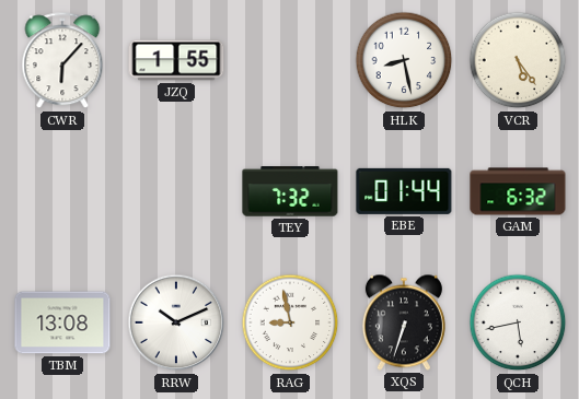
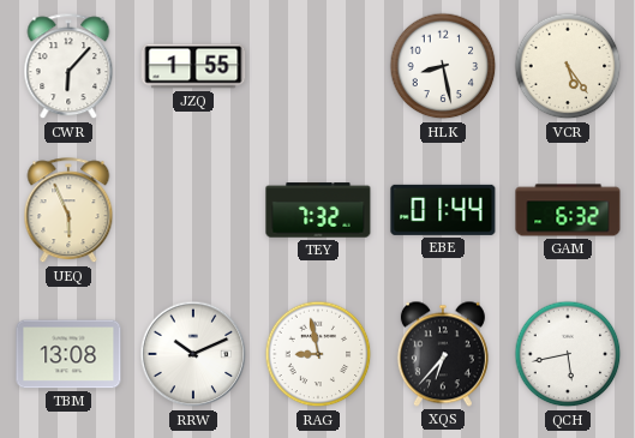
UEQ: none -> 5:56
XQS: 6:33 -> 6:37
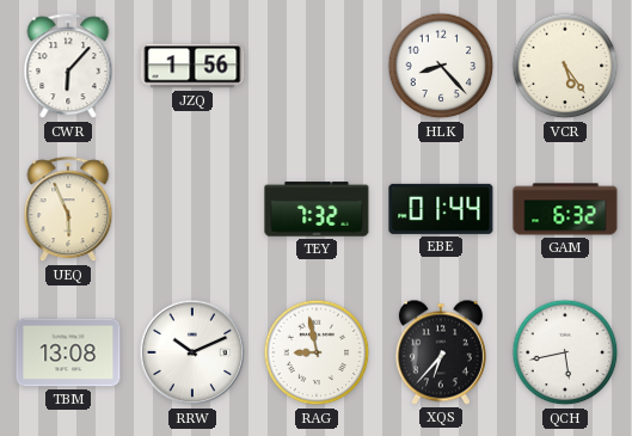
JZQ: 1:55 -> 1:56
HLK: 8:28 -> 8:23
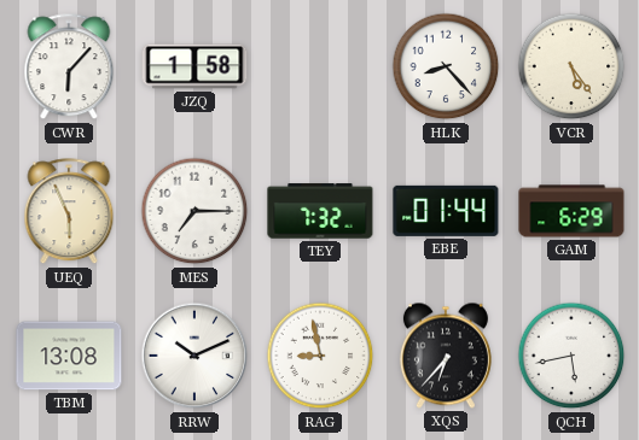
JZQ: 1:56 -> 1:58
MES: none -> 7:15
GAM: 6:32 -> 6:29
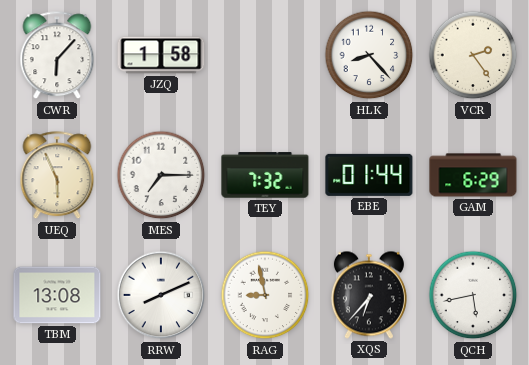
VCR: 5:24 -> 2:24
RRW: 10:11 -> 8:11
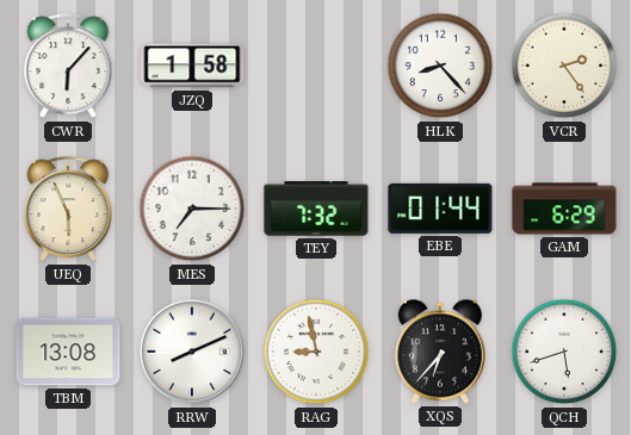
QCH: 5:43 -> 5:42
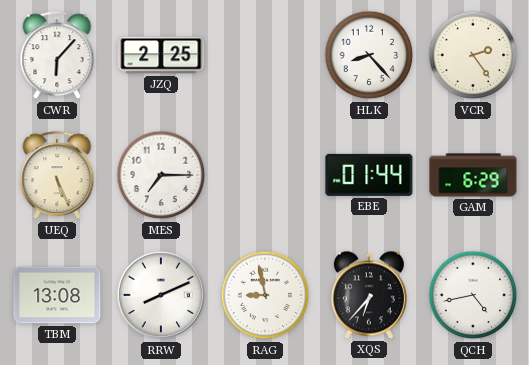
JZQ: 1:58 -> 2:25
UEQ: 5:56 -> 5:26
TEY: 7:32 -> none
QCH: 5:42 -> 4:43
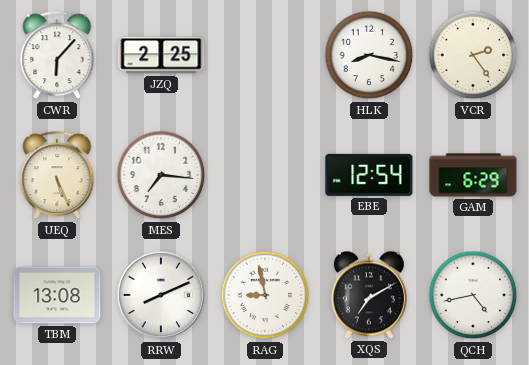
HLK: 8:23 -> 8:17
MES: 7:15 -> 7:16
EBE: 01:44 -> 12:54
XQS: 6:37 -> 7:10
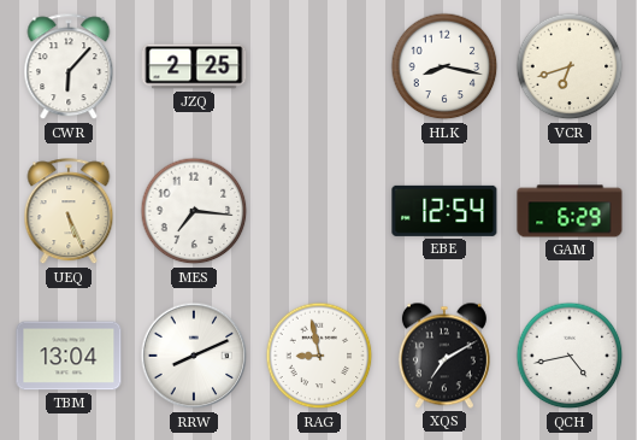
VCR: 2:24 -> 6:42
TBM: 13:08 -> 13:04
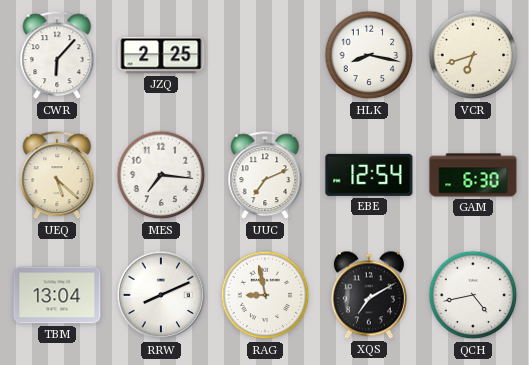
UEQ: 5:26 -> 5:22
UUC: none -> 7:11
GAM: 6:29 -> 6:30
